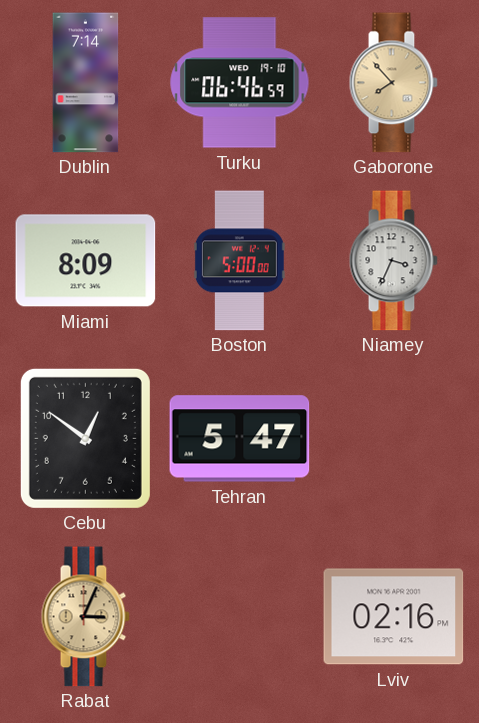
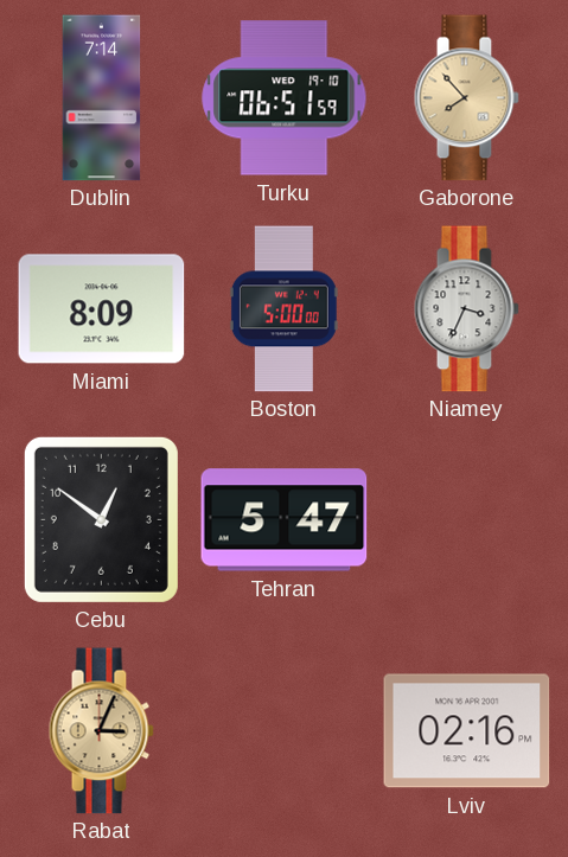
Turku: 06:46 -> 06:51
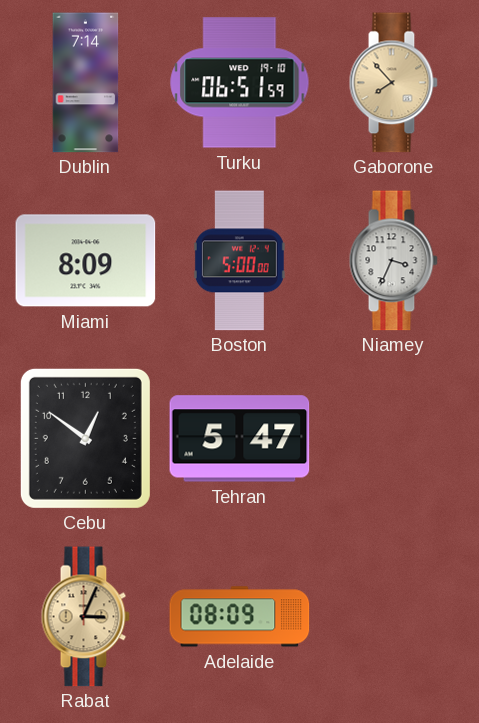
Adelaide: none -> 08:09
Lviv: 02:16 -> none
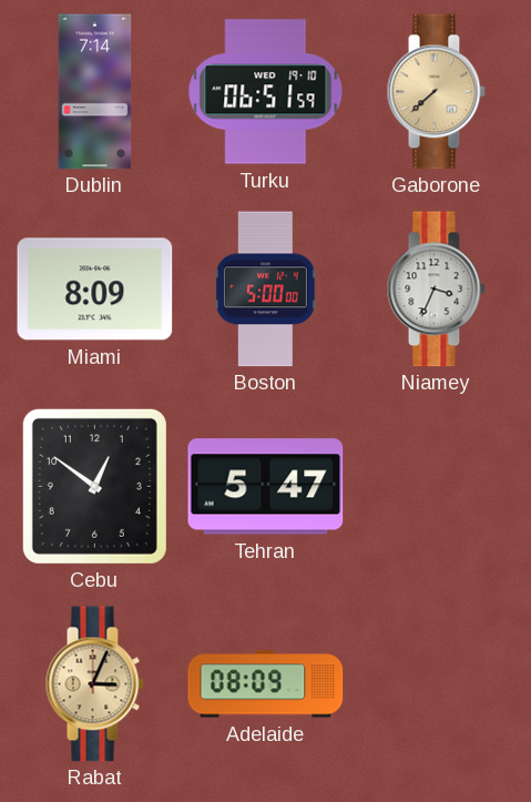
Gaborone: 7:53 -> 7:38
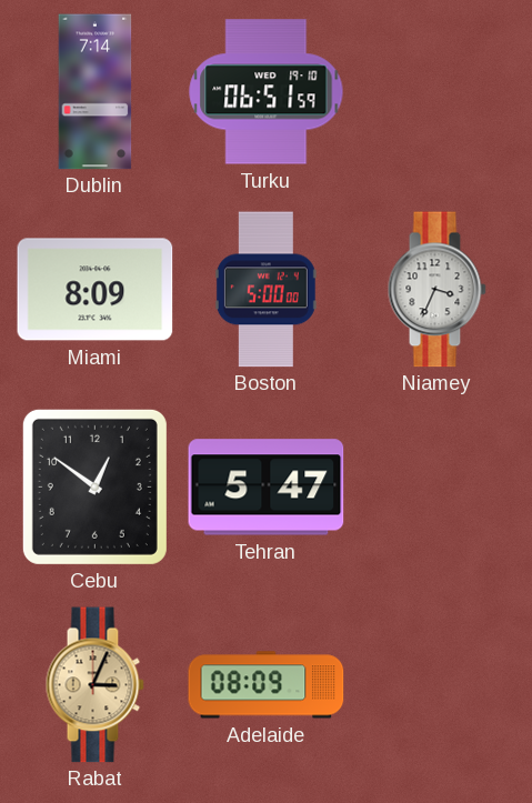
Gaborone: 7:38 -> none
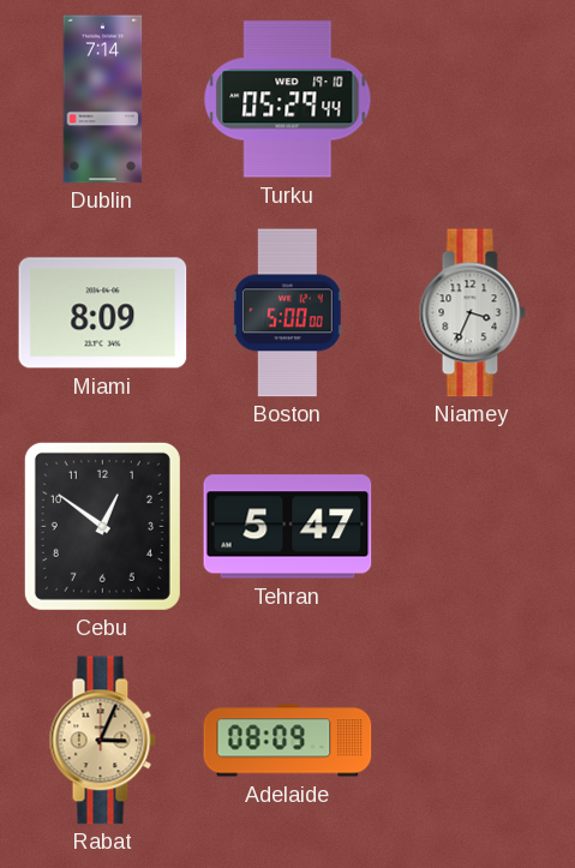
Turku: 06:51 -> 05:29
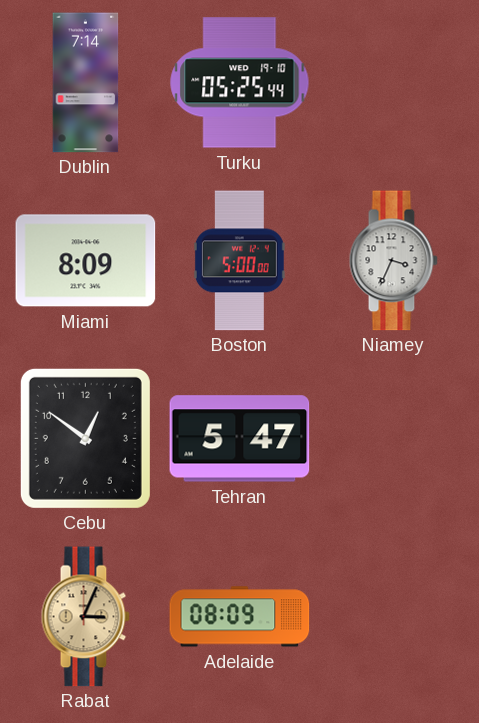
Turku: 05:29 -> 05:25
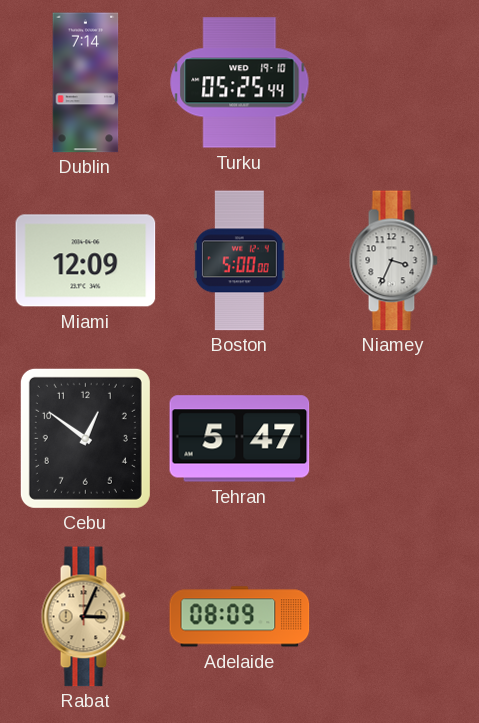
Miami: 8:09 -> 12:09
